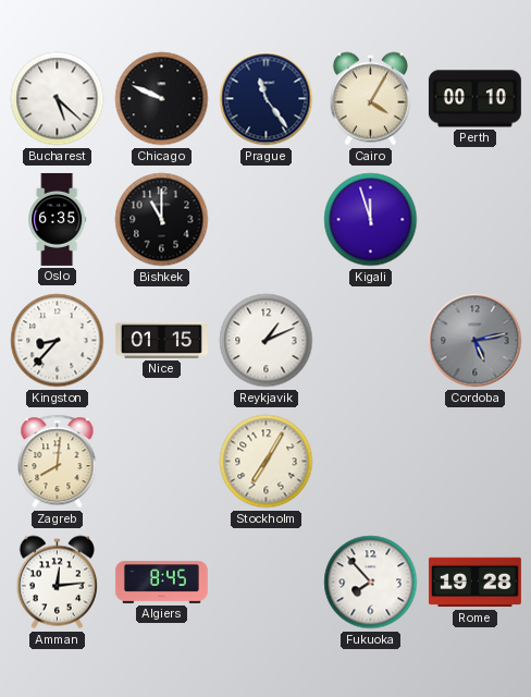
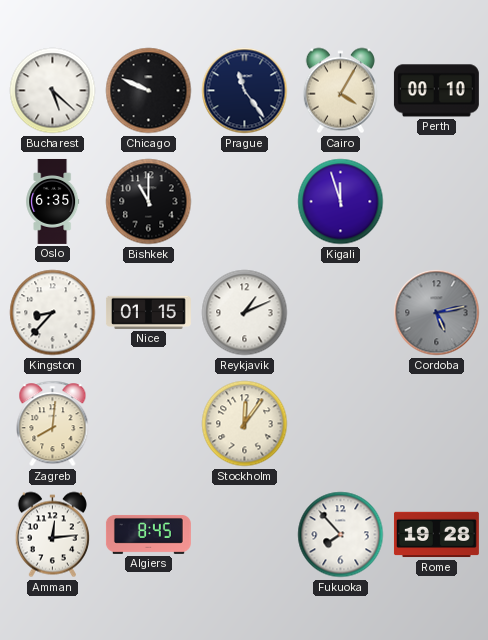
Stockholm: 7:05 -> 12:06
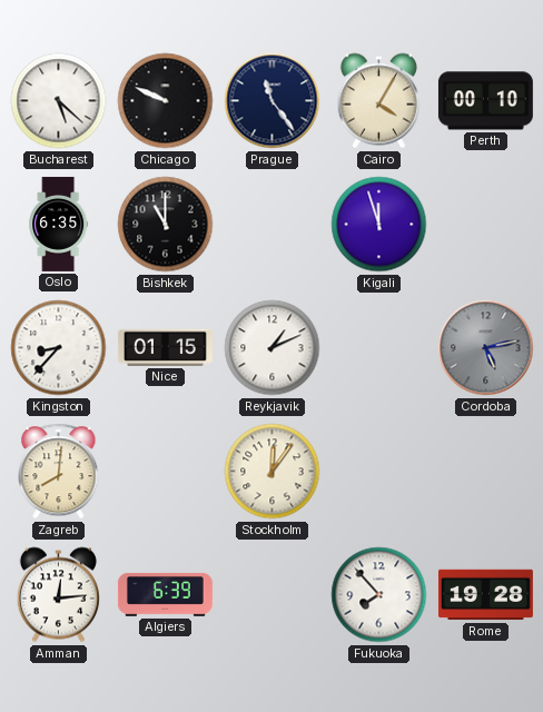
Algiers: 8:45 -> 6:39
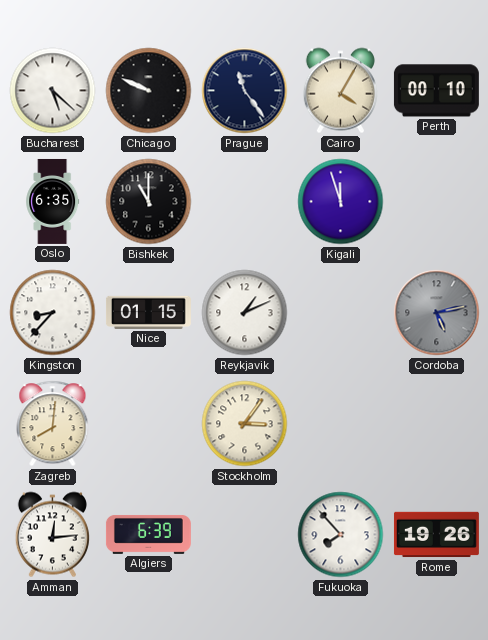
Stockholm: 12:06 -> 3:06
Rome: 19:28 -> 19:26
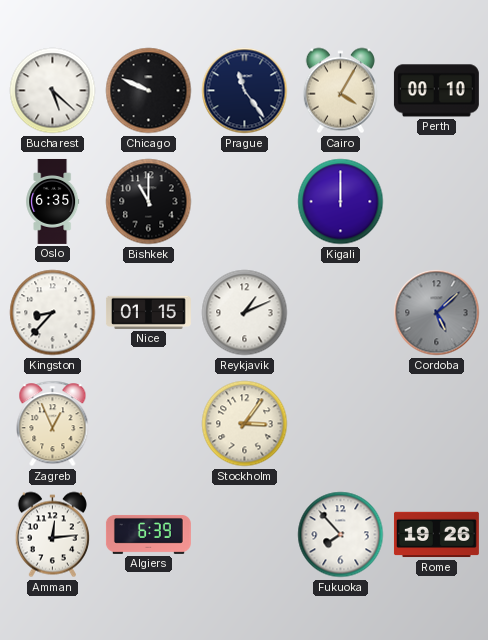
Kigali: 11:57 -> 12:00
Cordoba: 5:13 -> 5:08
Zagreb: 8:01 -> 12:56
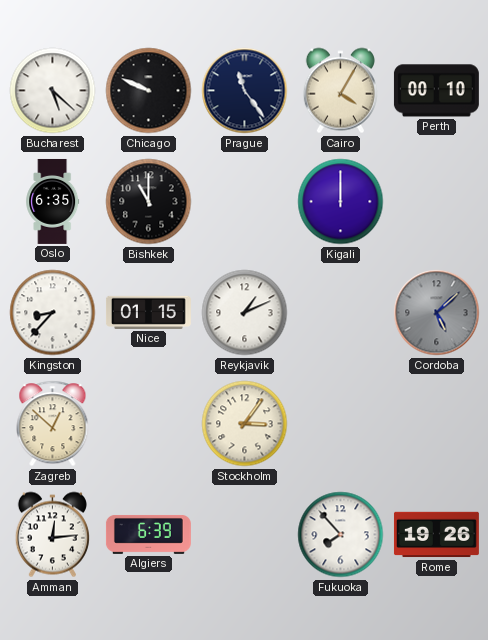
Zagreb: 12:56 -> 12:52
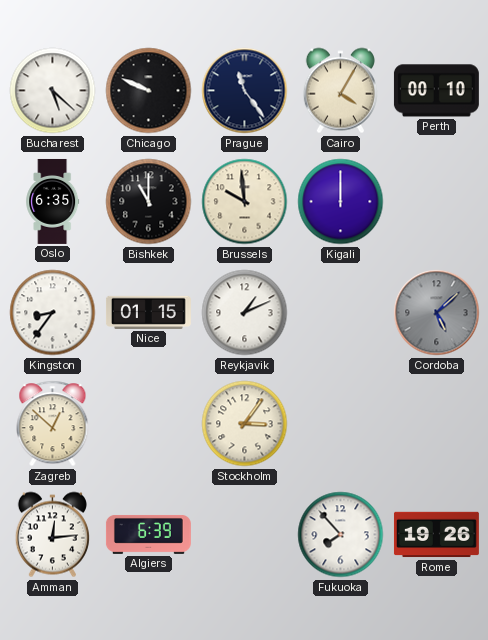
Brussels: none -> 9:59
Kingston: 8:37 -> 8:36
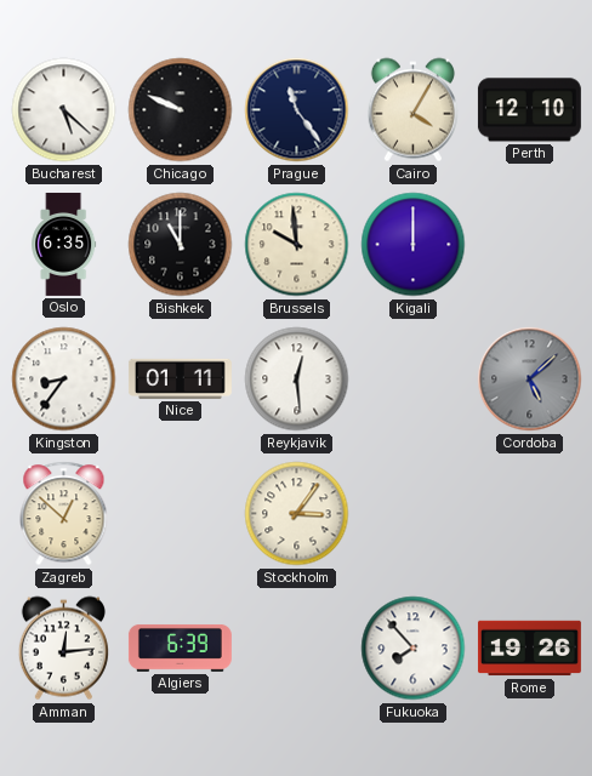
Perth: 00:10 -> 12:10
Nice: 01:15 -> 01:11
Reykjavik: 1:11 -> 12:29
